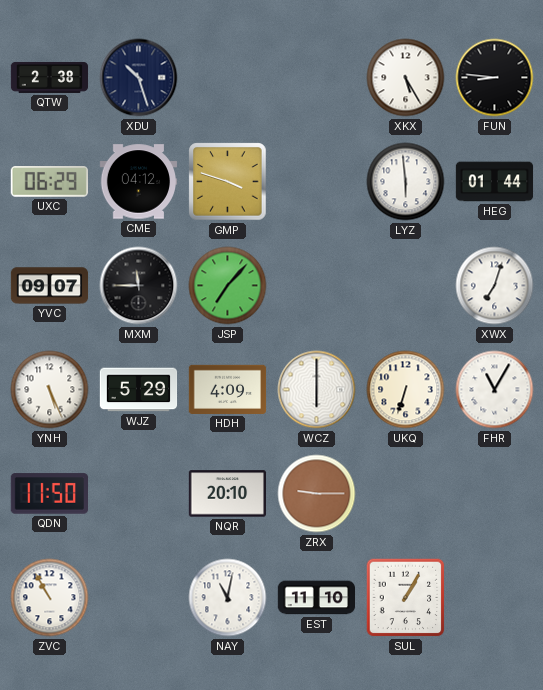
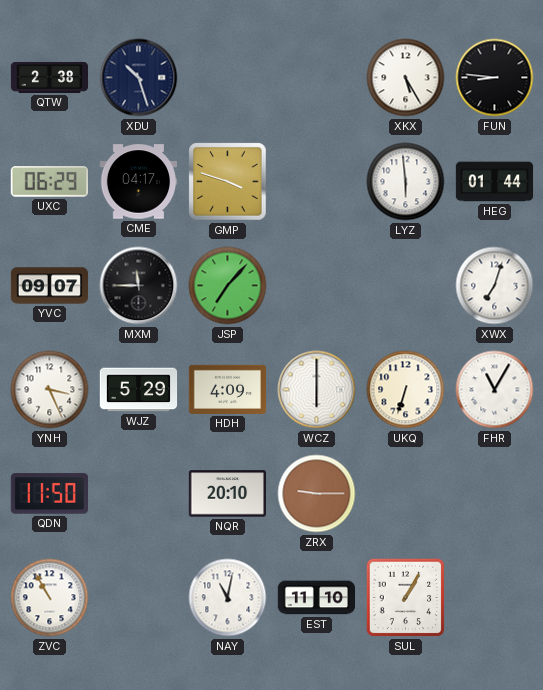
CME: 04:12 -> 04:17
YNH: 5:26 -> 3:26
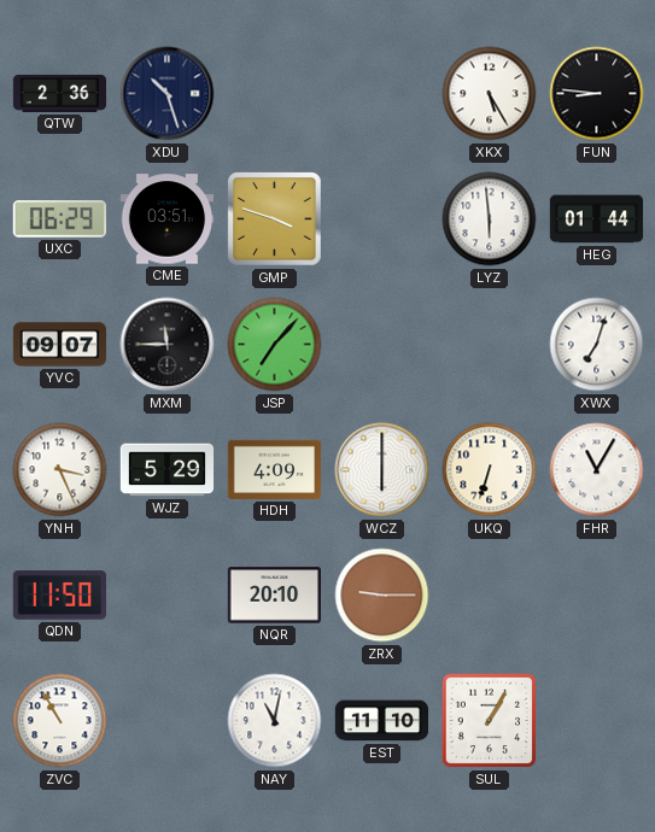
QTW: 2:38 -> 2:36
CME: 04:17 -> 03:51
